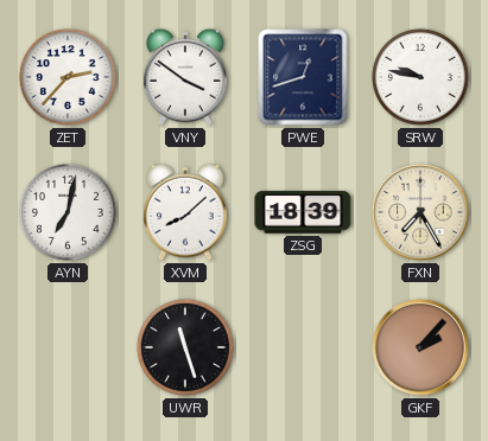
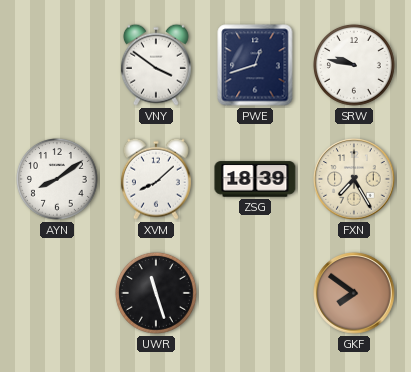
ZET: 2:37 -> none
AYN: 7:02 -> 8:09
GKF: 2:07 -> 7:51
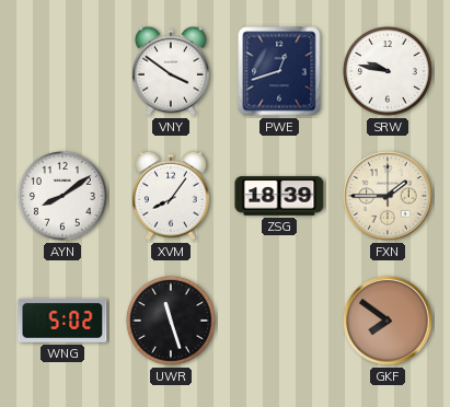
XVM: 8:08 -> 8:06
FXN: 7:25 -> 1:45
WNG: none -> 5:02
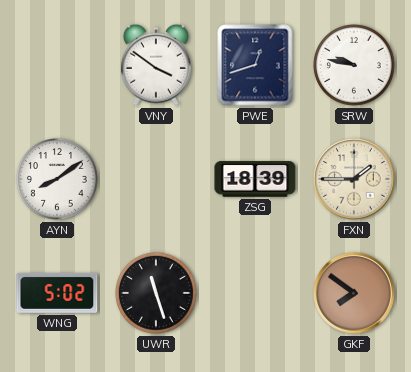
XVM: 8:06 -> none
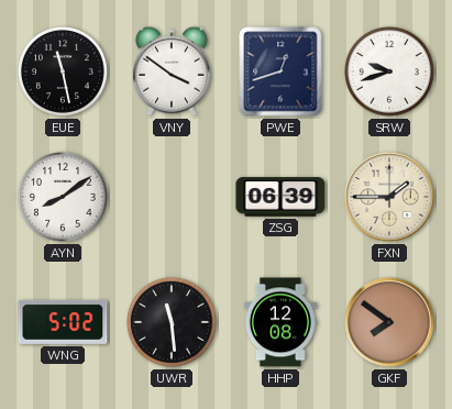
EUE: none -> 11:28
SRW: 9:47 -> 9:42
ZSG: 18:39 -> 06:39
UWR: 11:27 -> 11:29
HHP: none -> 12:08
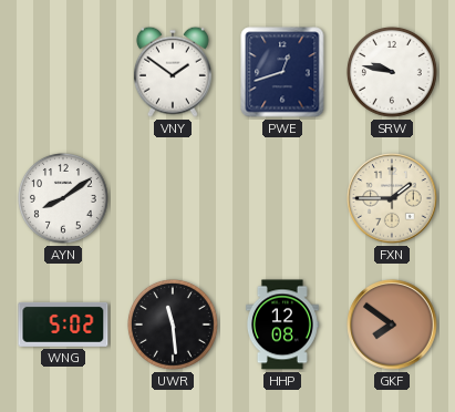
EUE: 11:28 -> none
VNY: 3:51 -> 1:51
SRW: 9:42 -> 9:47
ZSG: 06:39 -> none
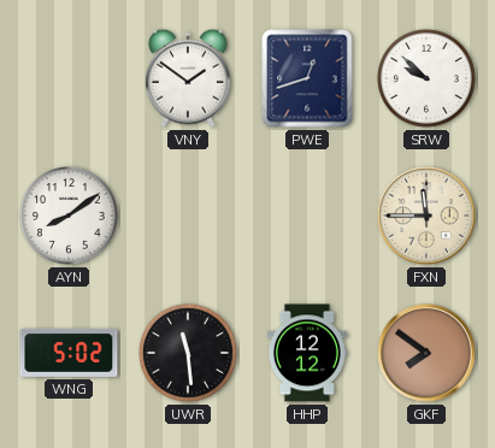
SRW: 9:47 -> 9:52
FXN: 1:45 -> 11:45
HHP: 12:08 -> 12:12
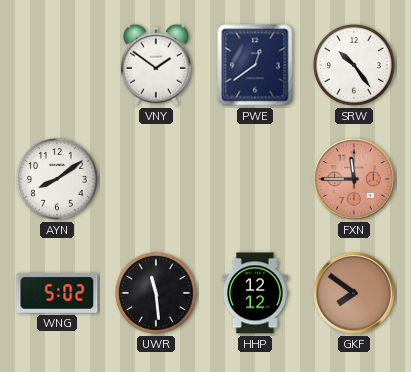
PWE: 12:42 -> 12:39
SRW: 9:52 -> 10:24
FXN dial: cream -> salmon
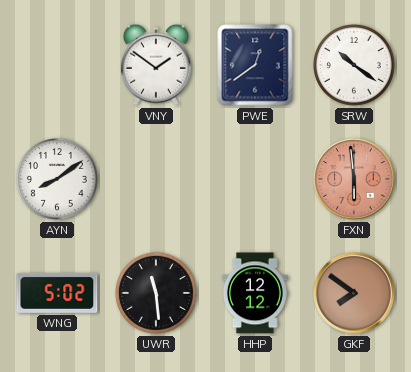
SRW: 10:24 -> 10:21
FXN: 11:45 -> 5:59
